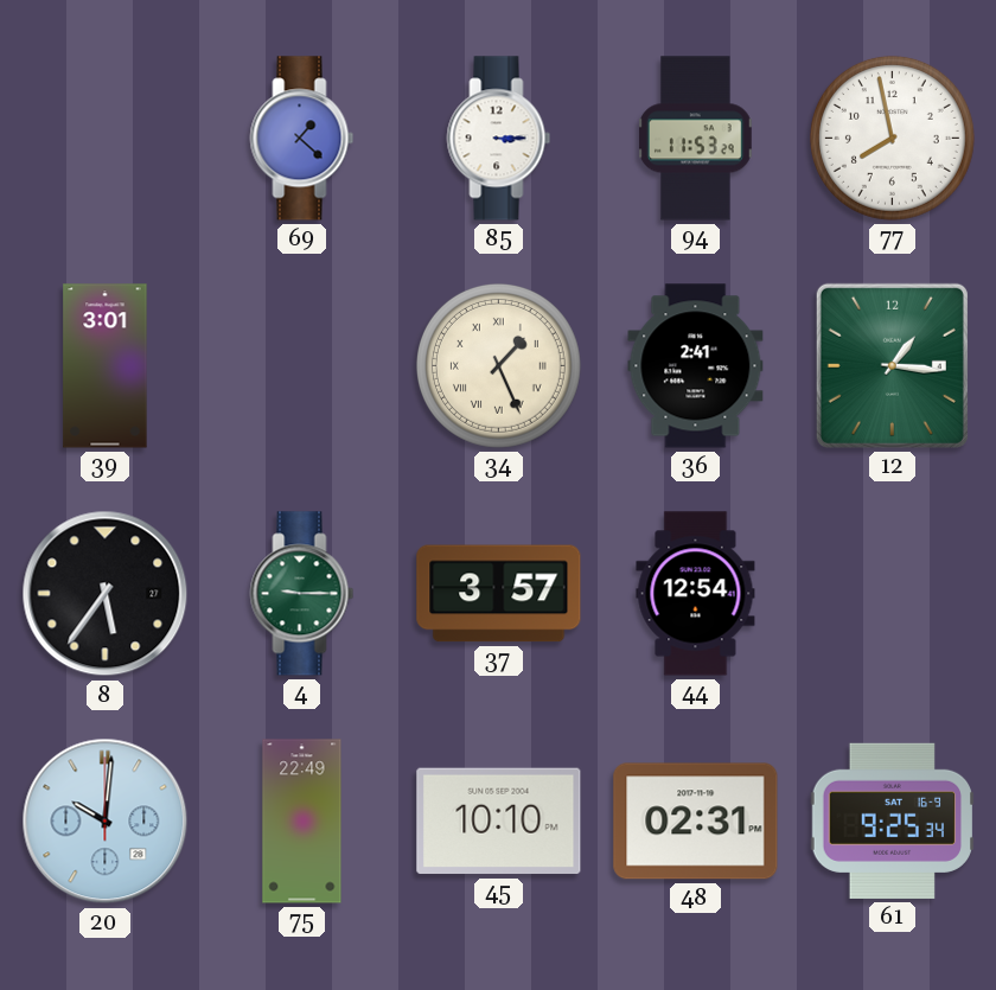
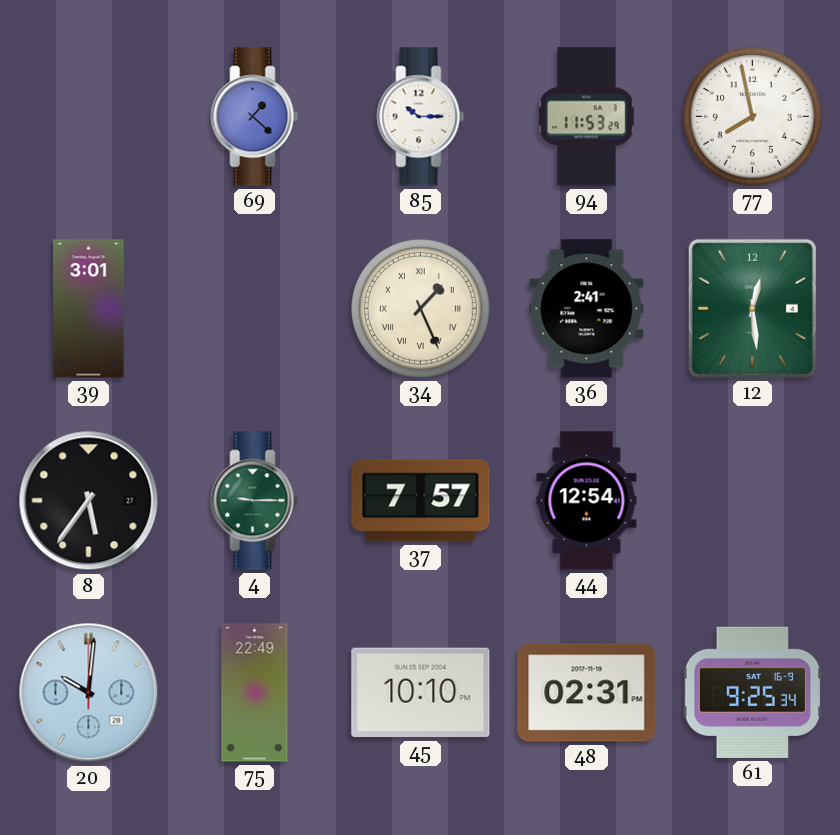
85: 3:15 -> 10:15
12: 1:16 -> 12:29
37: 3:57 -> 7:57
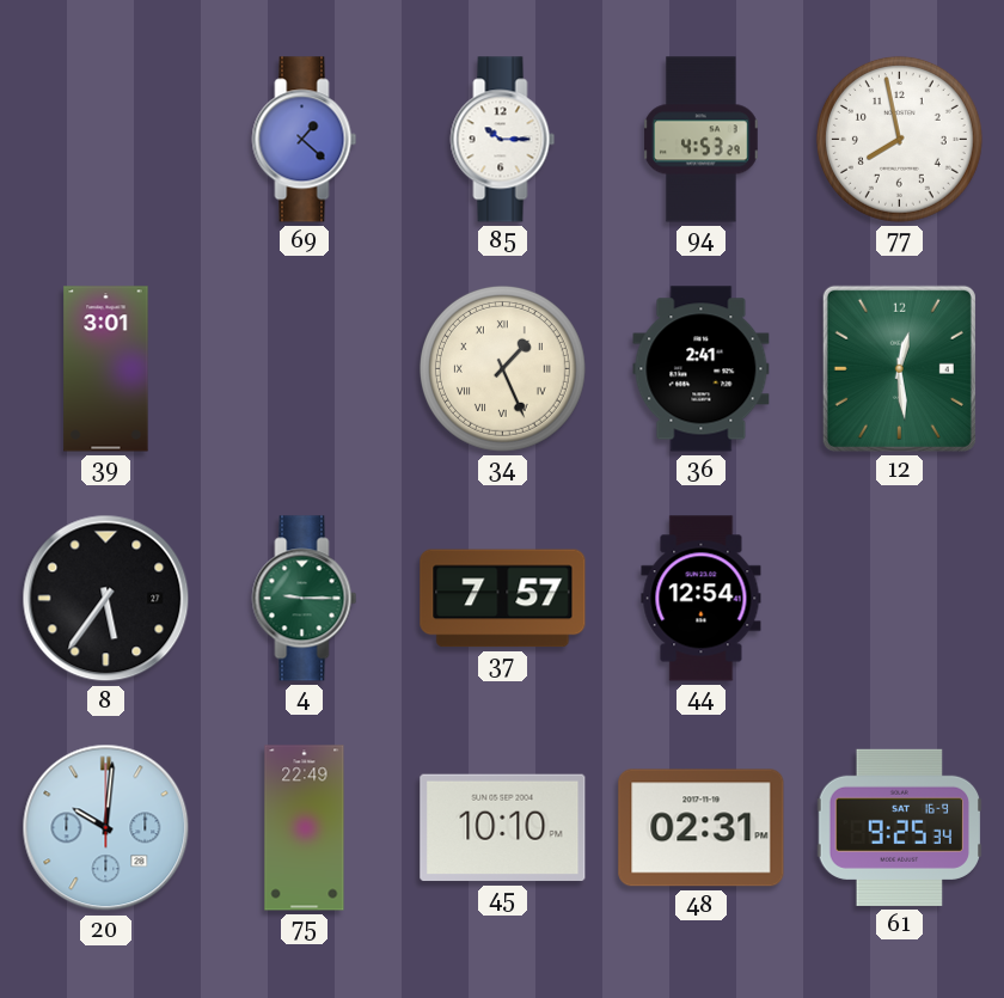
94: 11:53 -> 4:53
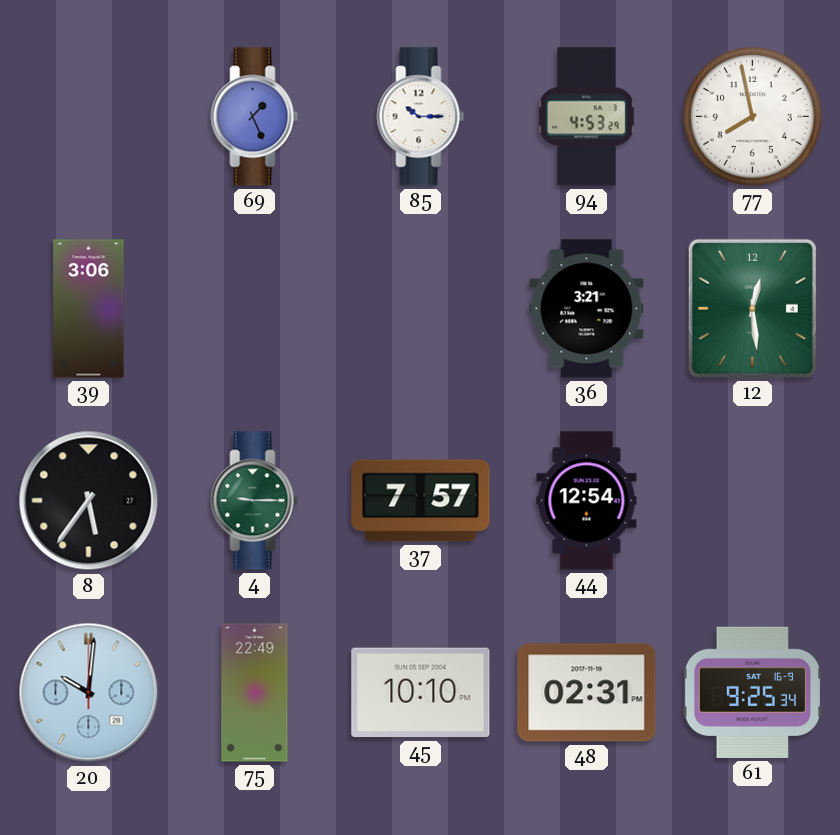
69: 1:22 -> 1:26
39: 3:01 -> 3:06
34: 1:26 -> none
36: 2:41 -> 3:21
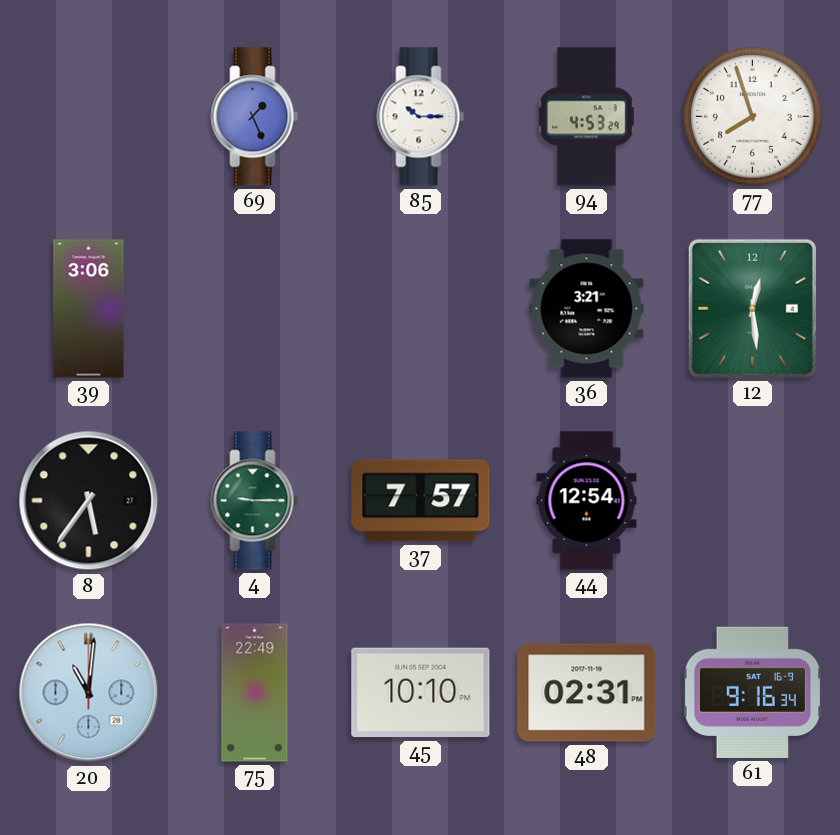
77: 7:58 -> 7:57
20: 10:01 -> 11:01
61: 9:25 -> 9:16
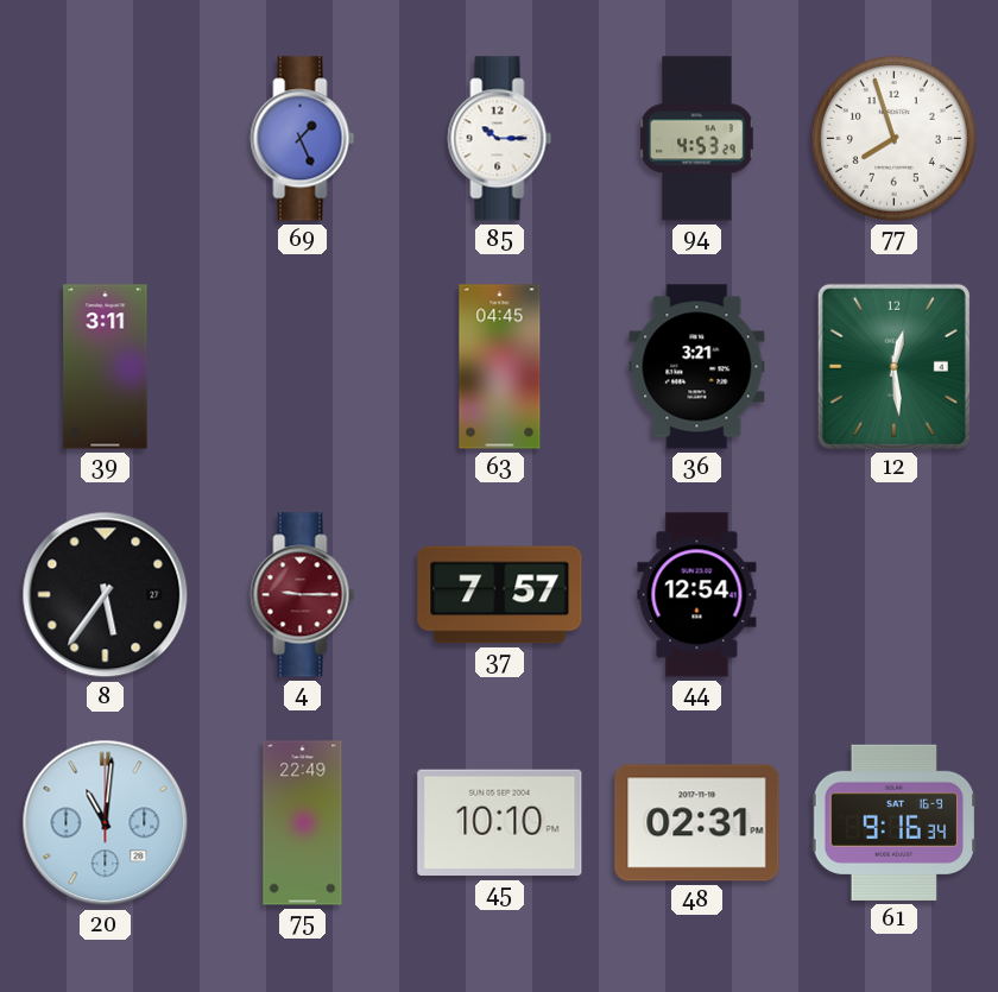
39: 3:06 -> 3:11
63: none -> 04:45
4 dial: green -> burgundy
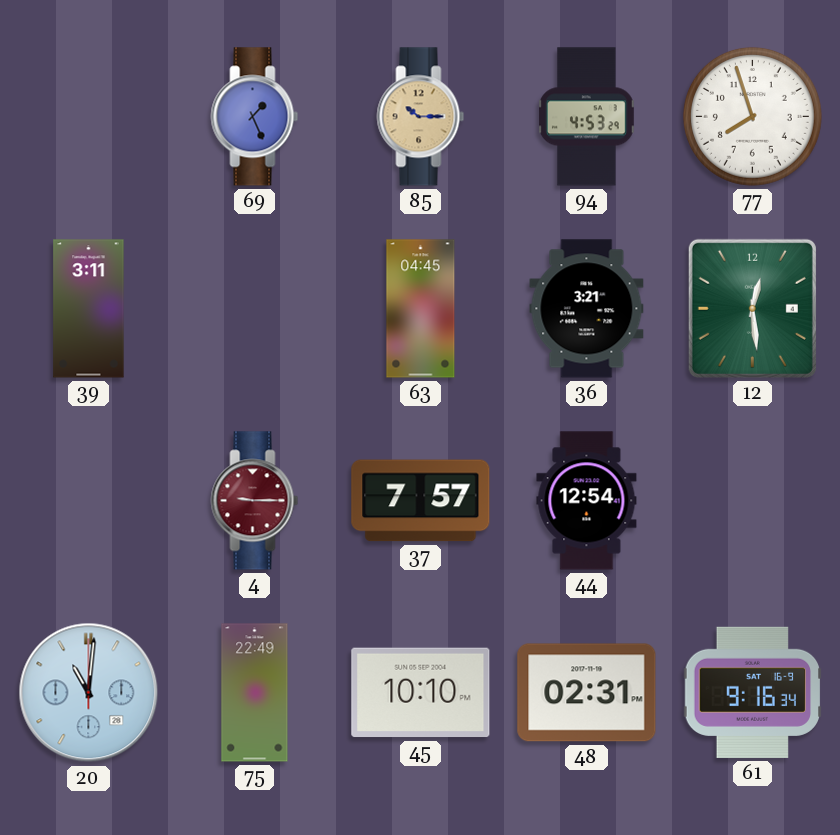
85 dial: white -> champagne
8: 5:36 -> none
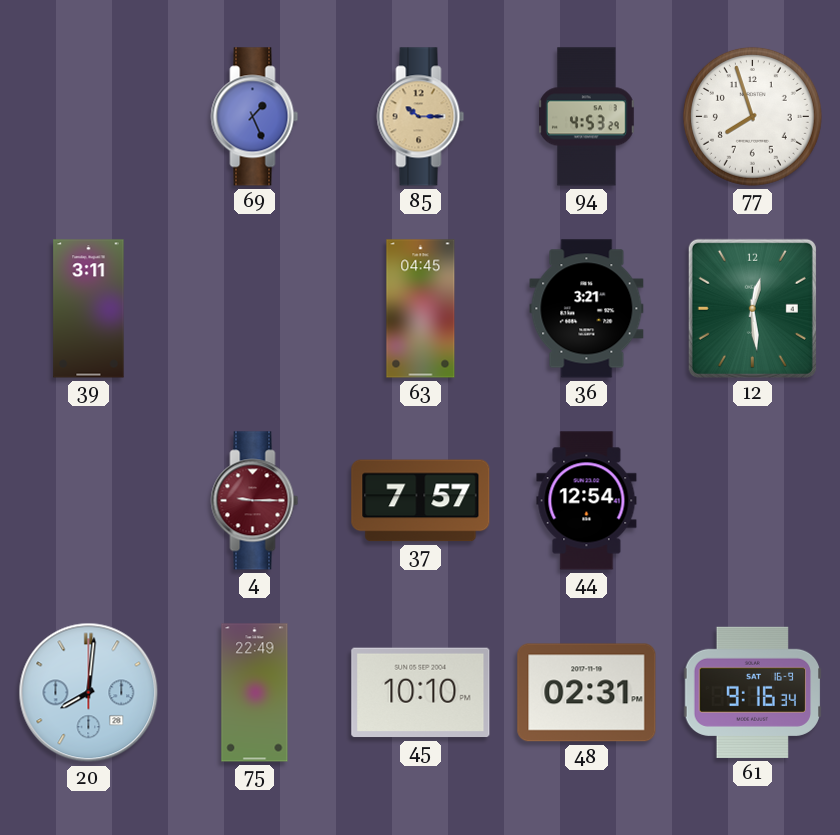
20: 11:01 -> 8:01
